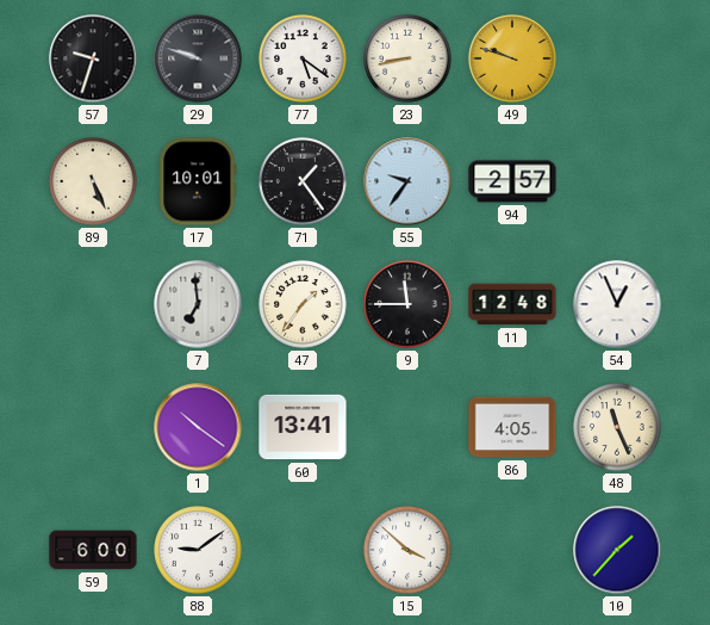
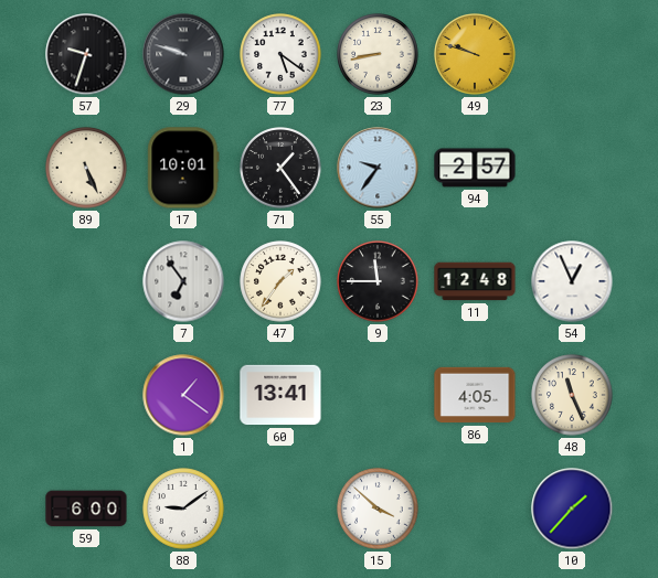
7: 6:59 -> 6:54
1: 10:21 -> 1:21
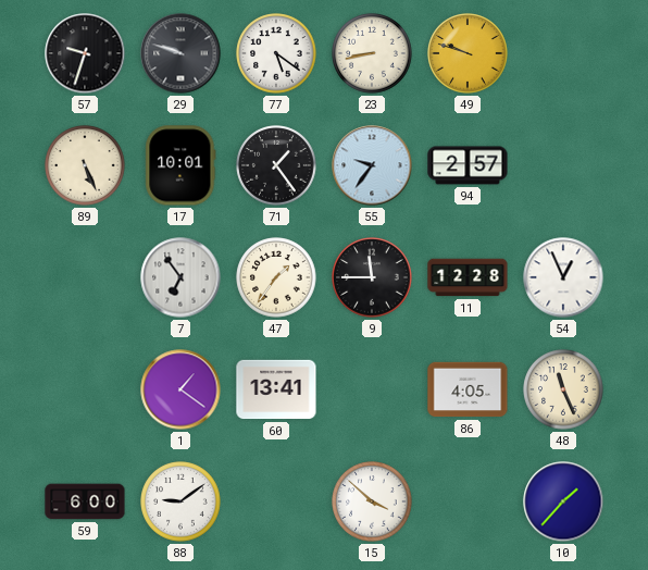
11: 12:48 -> 12:28
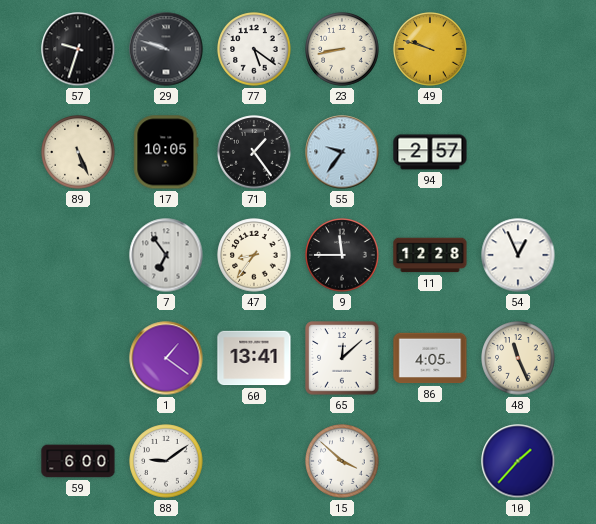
17: 10:01 -> 10:05
47: 1:36 -> 8:36
65: none -> 12:08
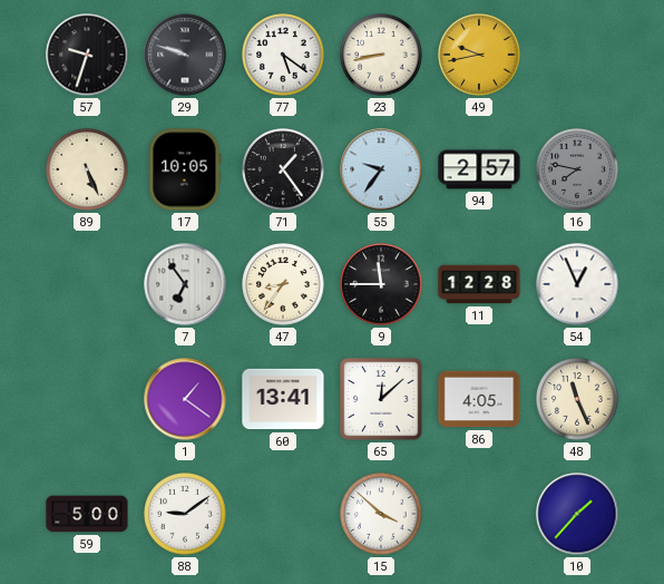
49: 9:48 -> 9:43
16: none -> 7:47
59: 6:00 -> 5:00
